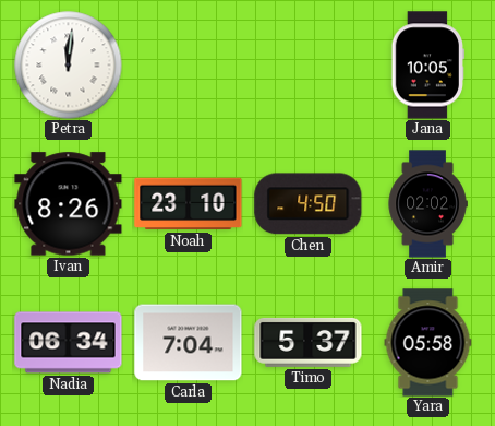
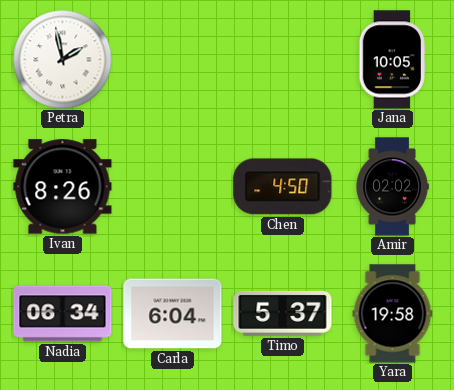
Petra: 12:01 -> 1:58
Noah: 23:10 -> none
Carla: 7:04 -> 6:04
Yara: 05:58 -> 19:58
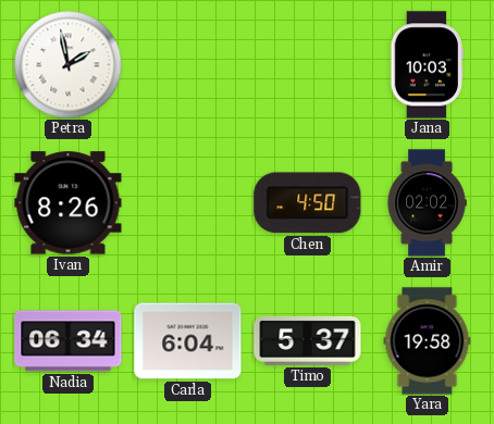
Jana: 10:05 -> 10:03
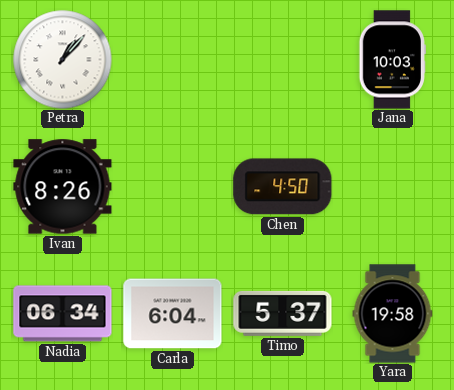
Petra: 1:58 -> 1:07
Amir: 02:02 -> none
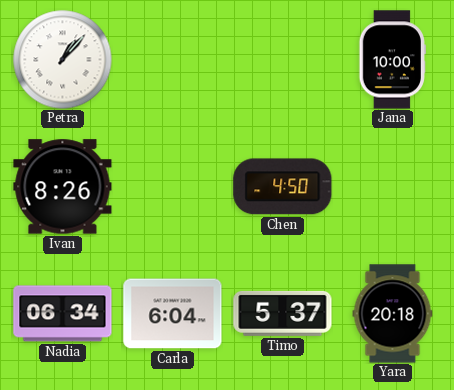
Jana: 10:03 -> 10:00
Yara: 19:58 -> 20:18
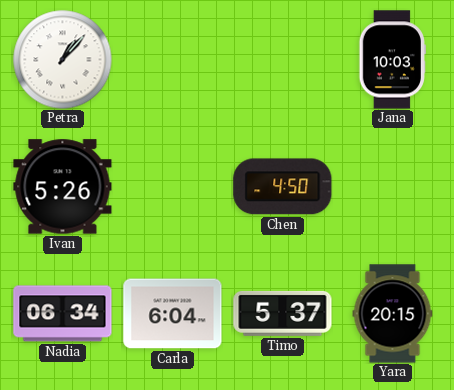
Jana: 10:00 -> 10:03
Ivan: 8:26 -> 5:26
Yara: 20:18 -> 20:15
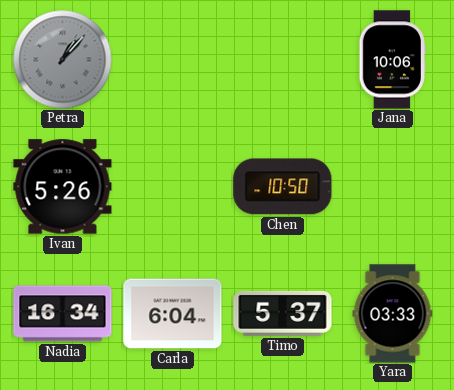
Petra dial: white -> grey
Jana: 10:03 -> 10:06
Chen: 4:50 -> 10:50
Nadia: 06:34 -> 16:34
Yara: 20:15 -> 03:33
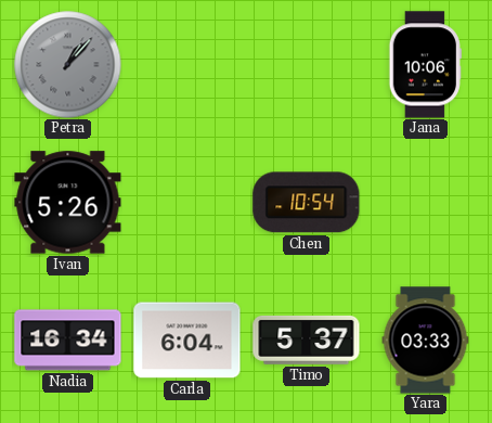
Chen: 10:50 -> 10:54
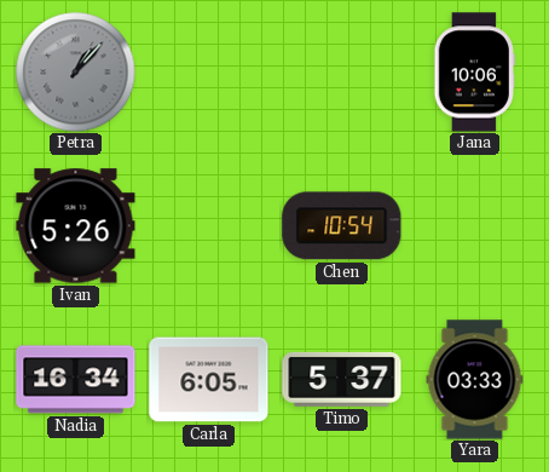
Carla: 6:04 -> 6:05
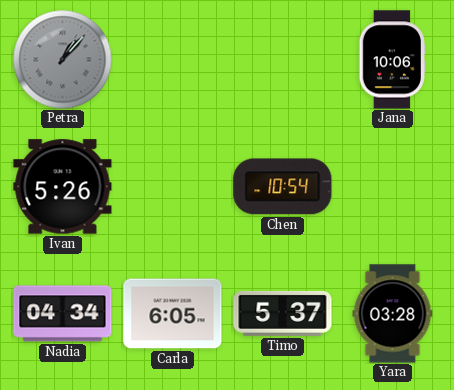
Nadia: 16:34 -> 04:34
Yara: 03:33 -> 03:28
